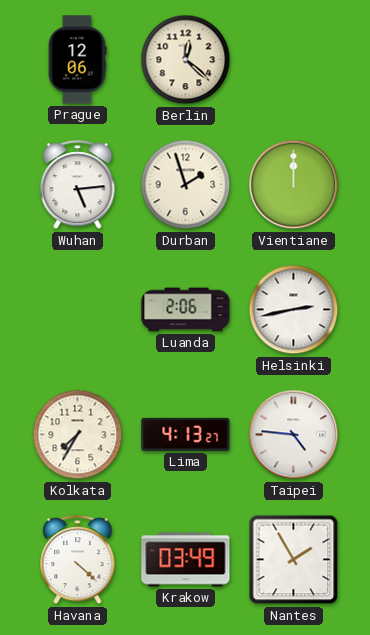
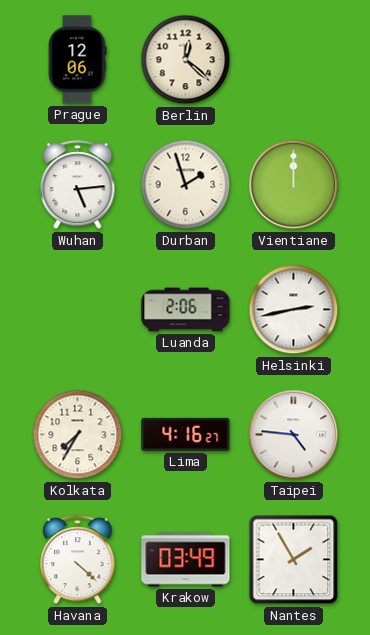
Lima: 4:13 -> 4:16
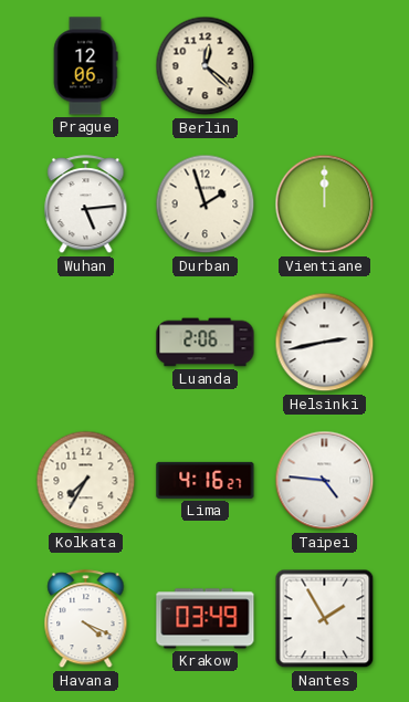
Havana: 4:22 -> 4:19
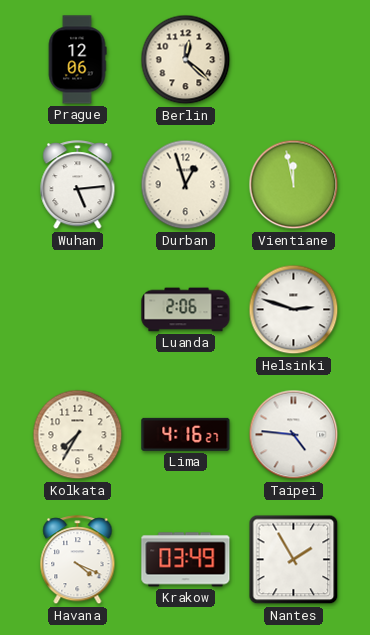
Durban: 1:57 -> 12:57
Vientiane: 12:00 -> 11:58
Helsinki: 2:43 -> 2:48
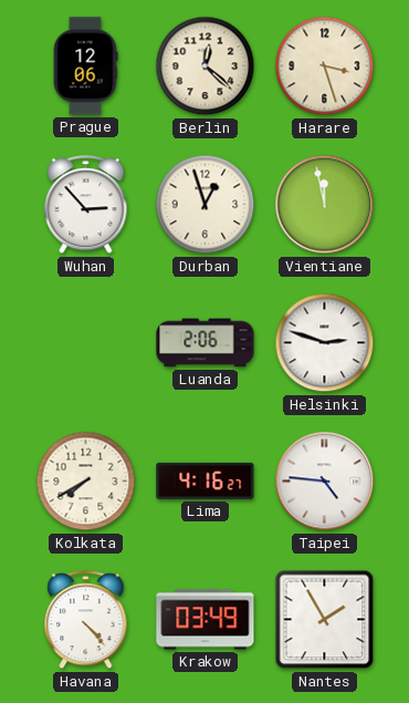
Harare: none -> 3:27
Wuhan: 5:14 -> 2:53
Kolkata: 7:35 -> 7:40
Havana: 4:19 -> 4:23
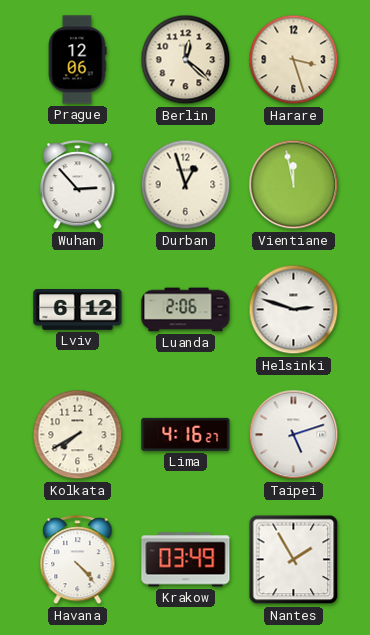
Lviv: none -> 6:12
Taipei: 4:46 -> 5:12
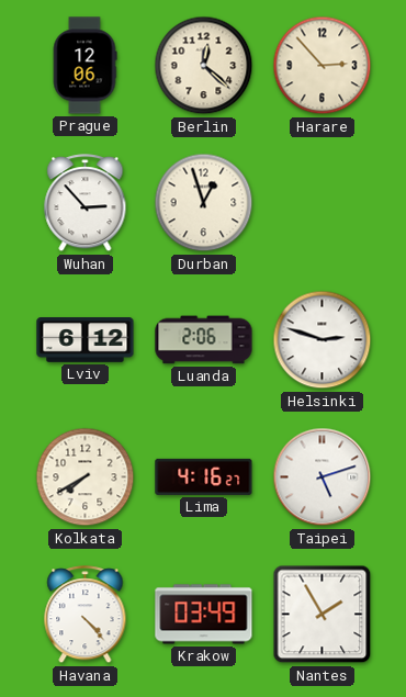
Harare: 3:27 -> 2:53
Vientiane: 11:58 -> none
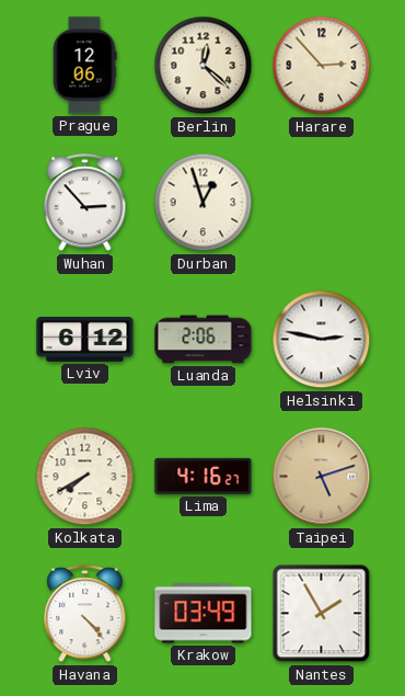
Helsinki: 2:48 -> 2:47
Taipei dial: white -> champagne
